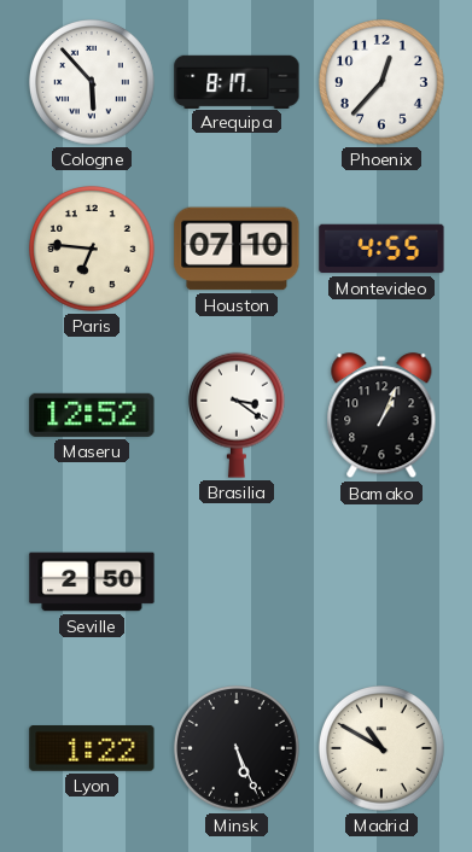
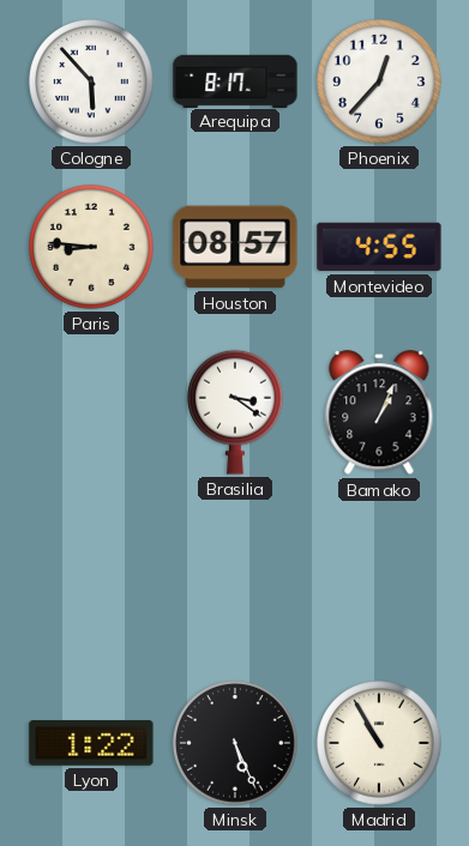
Paris: 6:46 -> 8:46
Houston: 07:10 -> 08:57
Maseru: 12:52 -> none
Seville: 2:50 -> none
Madrid: 10:50 -> 10:55
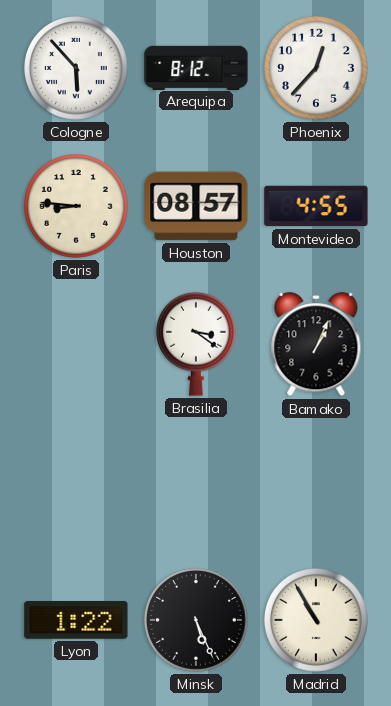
Arequipa: 8:17 -> 8:12
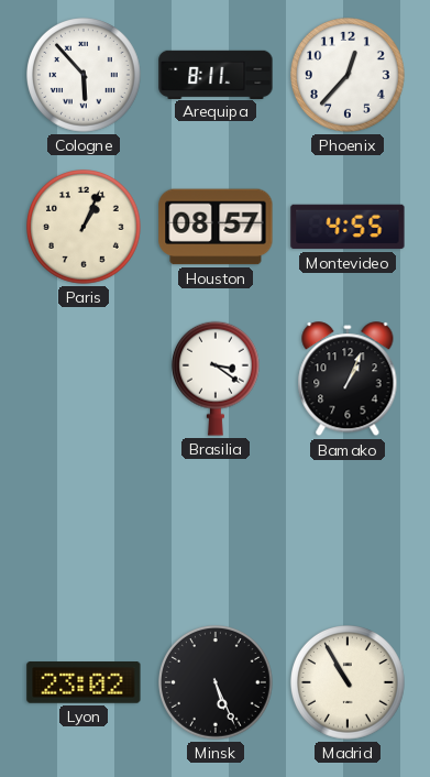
Arequipa: 8:12 -> 8:11
Paris: 8:46 -> 1:04
Lyon: 1:22 -> 23:02
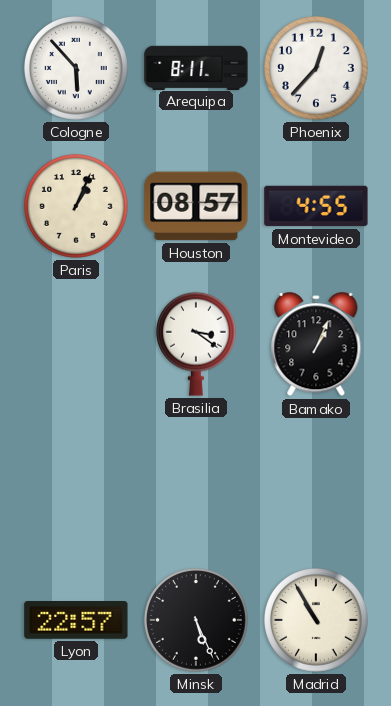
Lyon: 23:02 -> 22:57
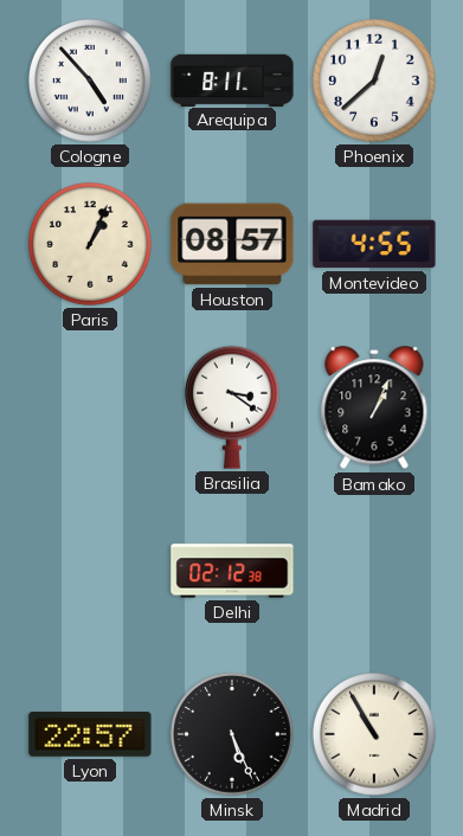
Cologne: 5:53 -> 4:53
Phoenix: 12:37 -> 12:38
Delhi: none -> 02:12
